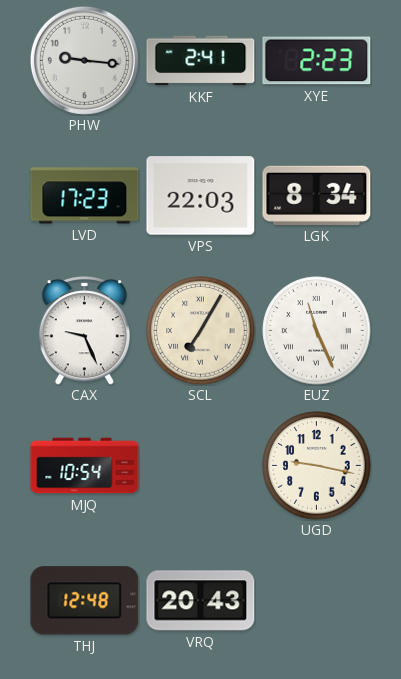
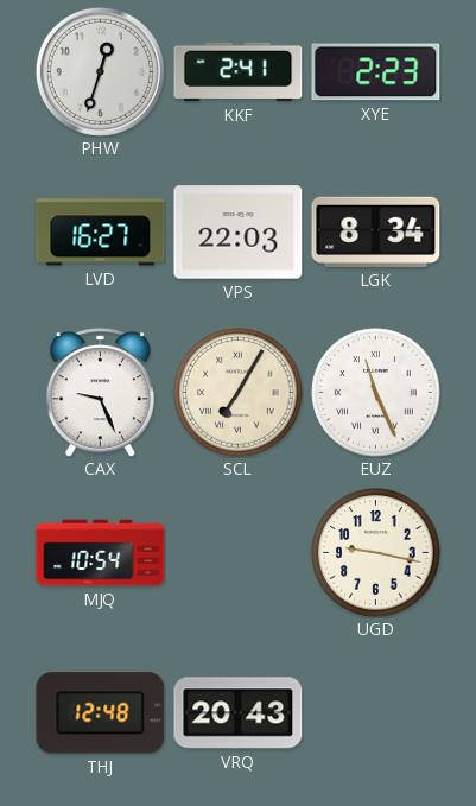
PHW: 9:16 -> 12:33
LVD: 17:23 -> 16:27
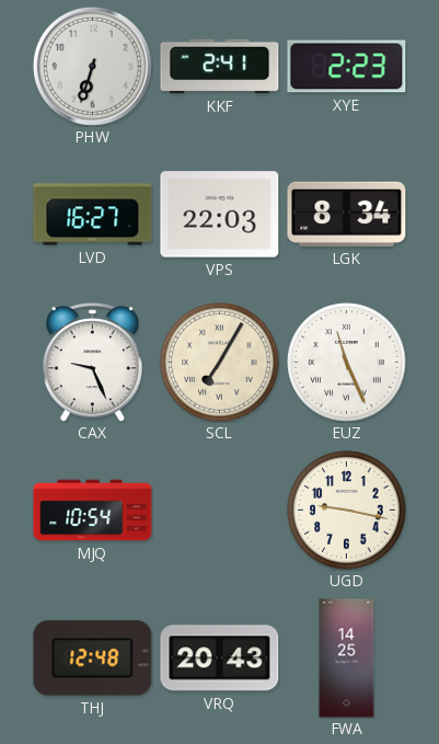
PHW: 12:33 -> 6:33
FWA: none -> 14:25
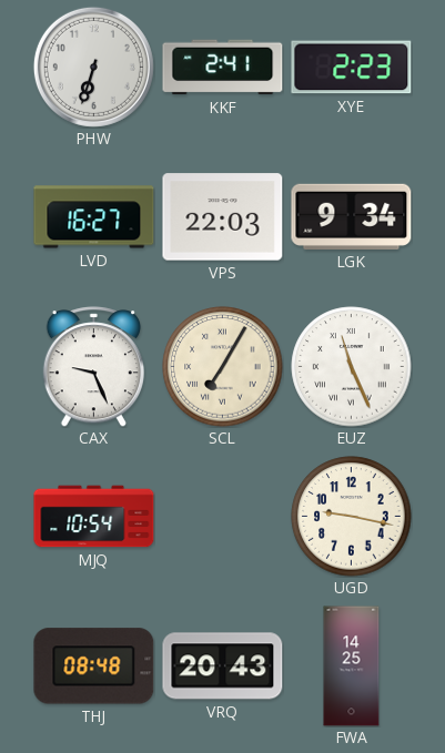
LGK: 8:34 -> 9:34
THJ: 12:48 -> 08:48
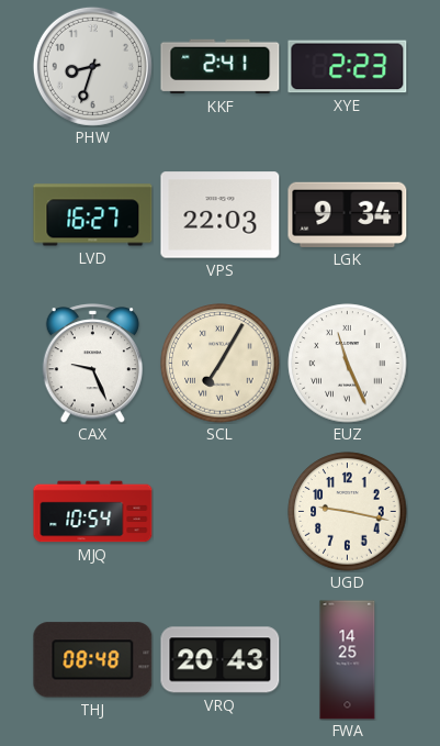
PHW: 6:33 -> 8:33
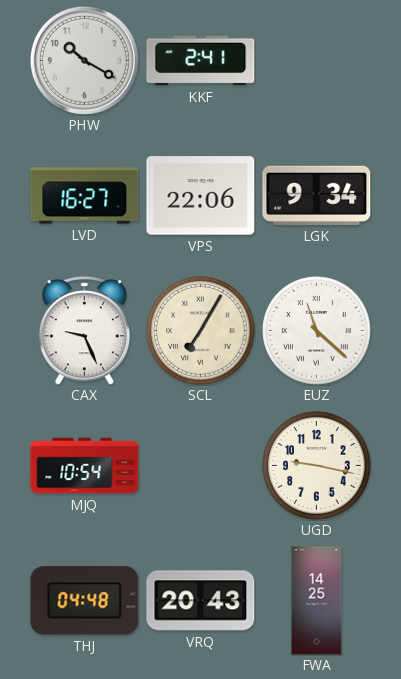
PHW: 8:33 -> 10:20
XYE: 2:23 -> none
VPS: 22:03 -> 22:06
EUZ: 11:26 -> 11:22
THJ: 08:48 -> 04:48
